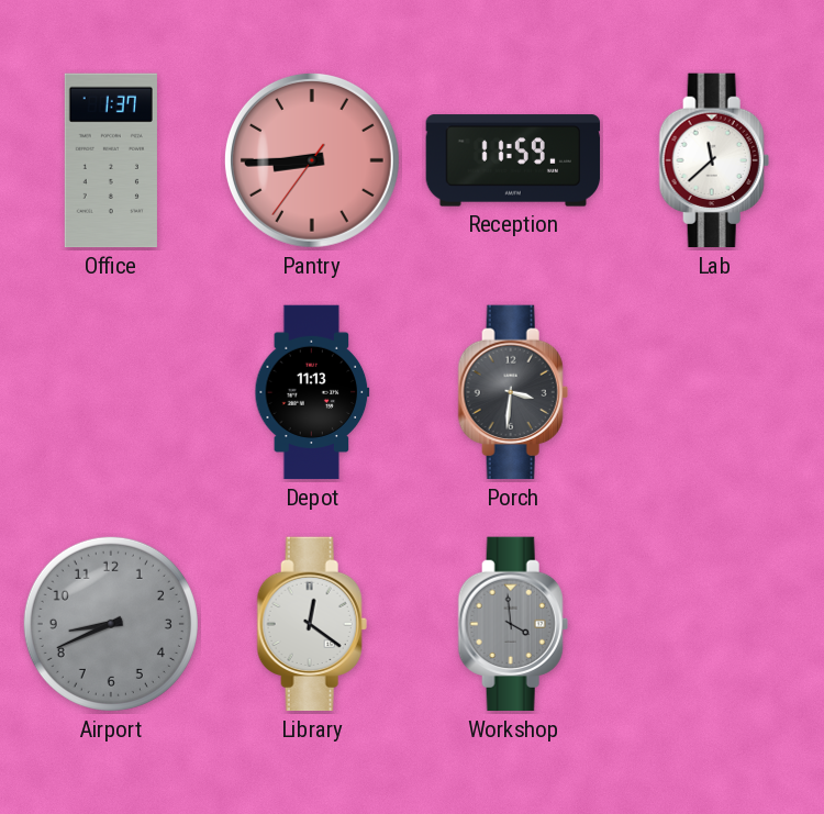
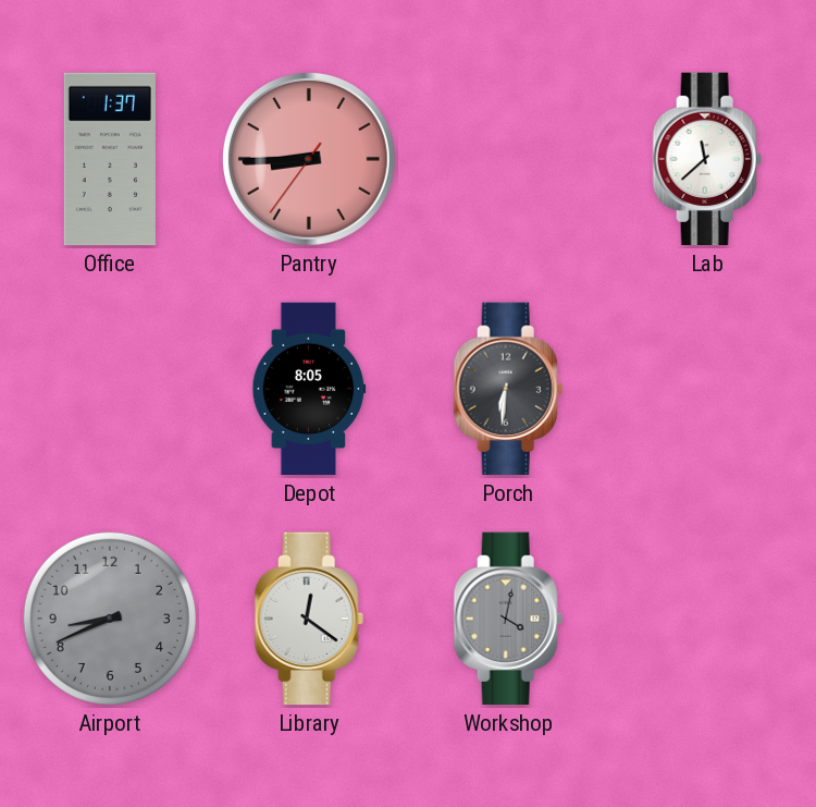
Reception: 11:59 -> none
Depot: 11:13 -> 8:05
Porch: 3:31 -> 6:31
Workshop: 3:59 -> 4:02
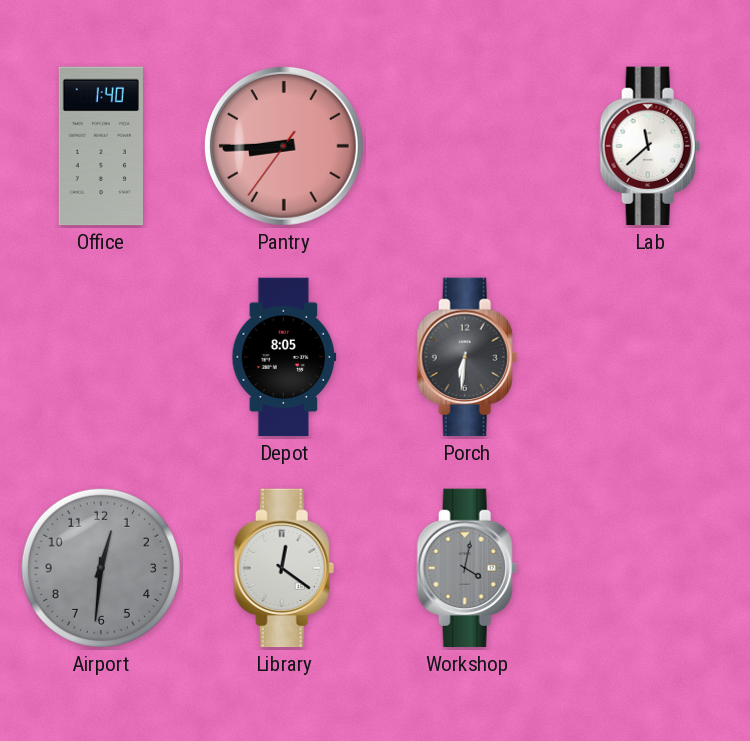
Office: 1:37 -> 1:40
Airport: 8:41 -> 12:31
